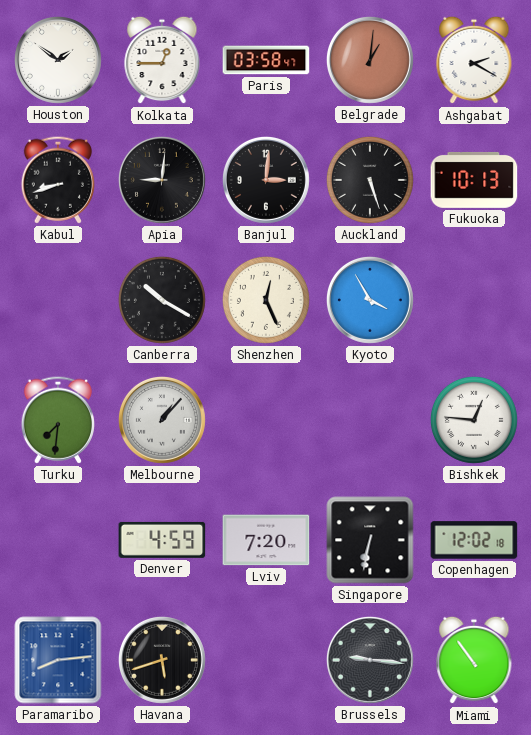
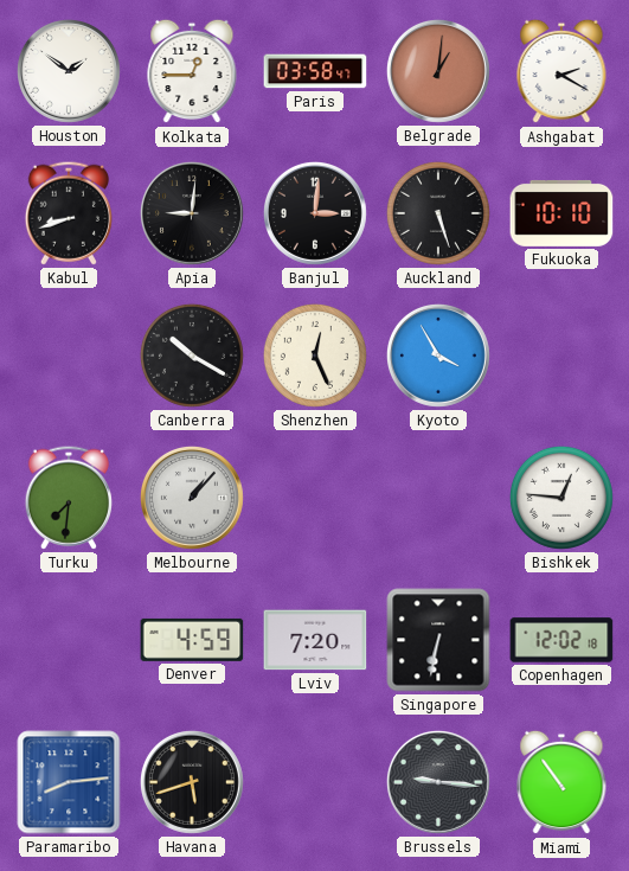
Fukuoka: 10:13 -> 10:10
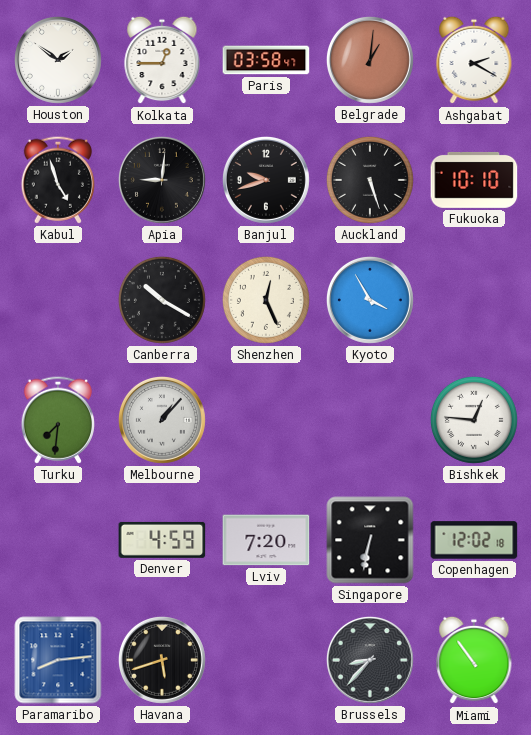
Kabul: 8:42 -> 4:57
Banjul: 3:01 -> 9:42
Brussels: 9:16 -> 8:37
